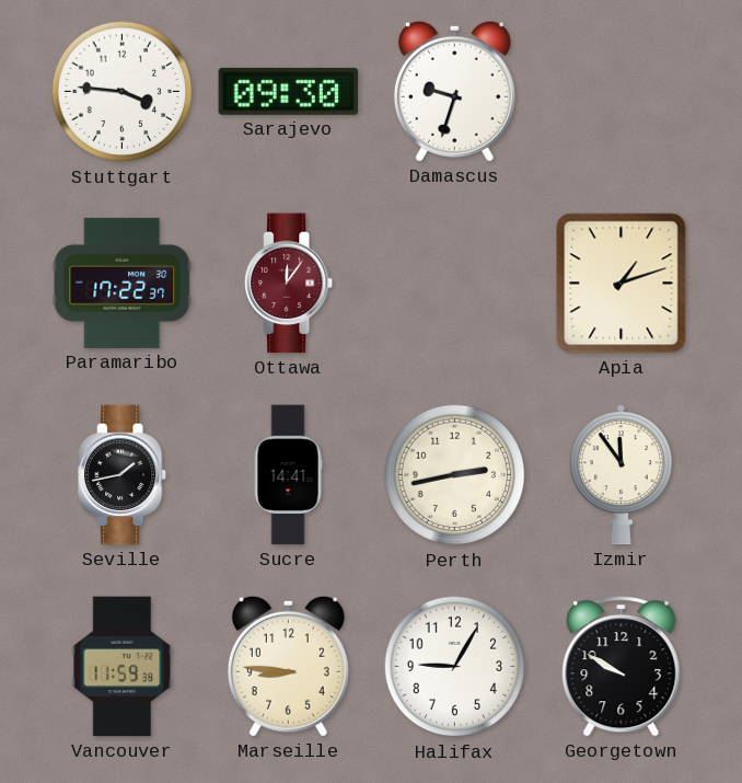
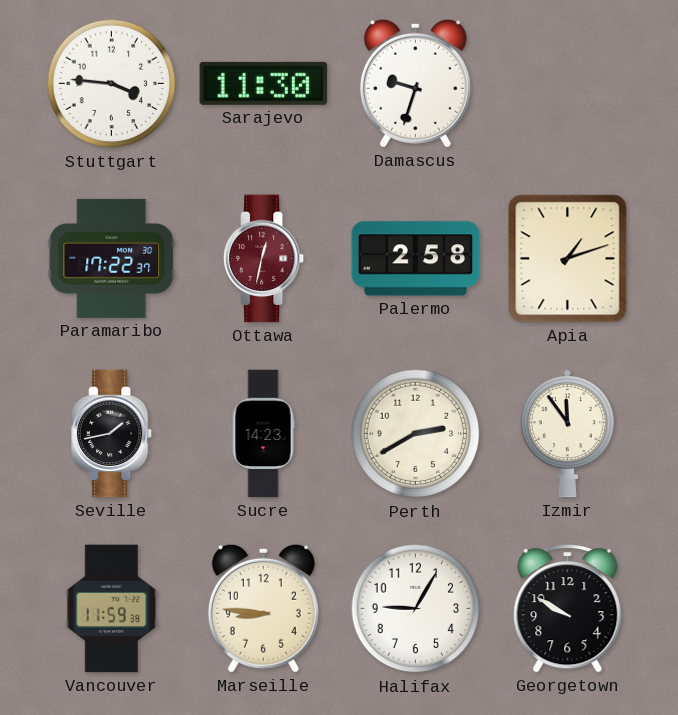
Sarajevo: 09:30 -> 11:30
Ottawa: 12:06 -> 12:32
Palermo: none -> 2:58
Sucre: 14:41 -> 14:23
Perth: 2:43 -> 2:40
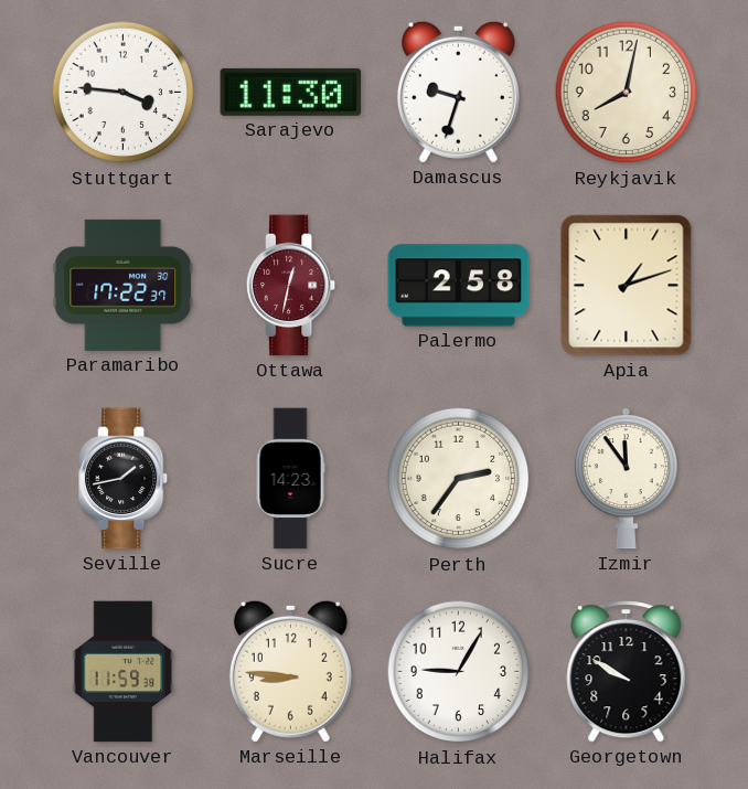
Reykjavik: none -> 8:02
Perth: 2:40 -> 2:36
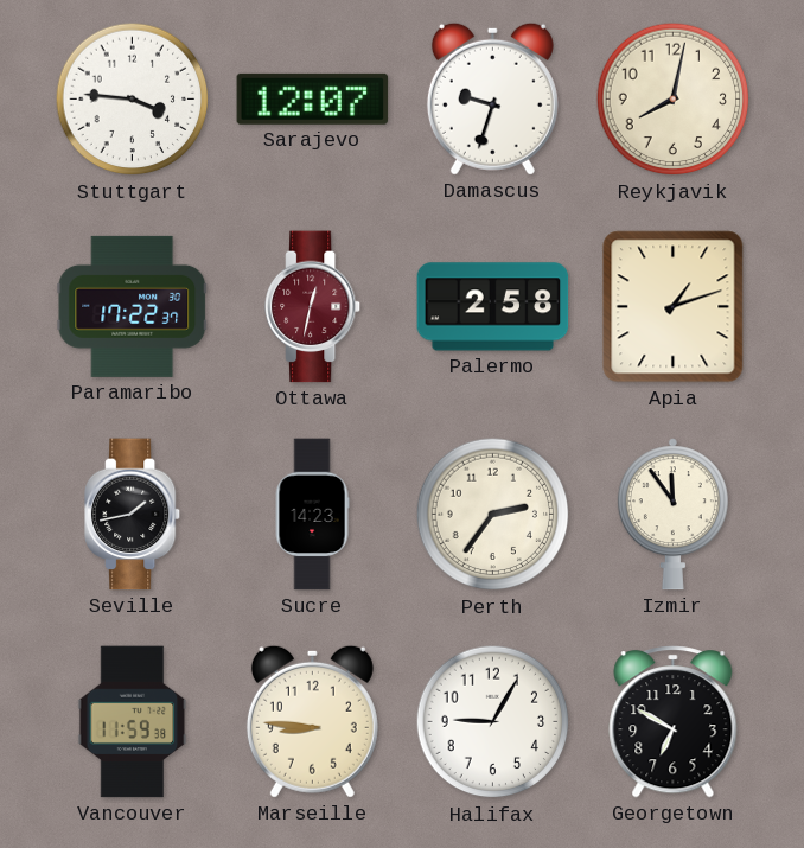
Sarajevo: 11:30 -> 12:07
Georgetown: 9:50 -> 6:50
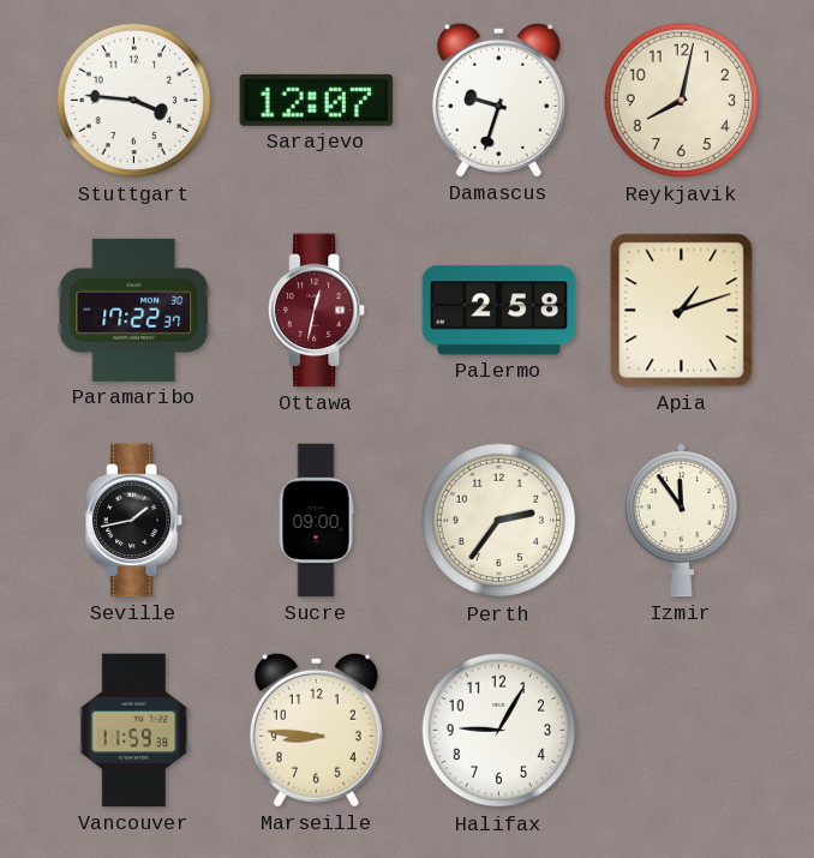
Sucre: 14:23 -> 09:00
Georgetown: 6:50 -> none
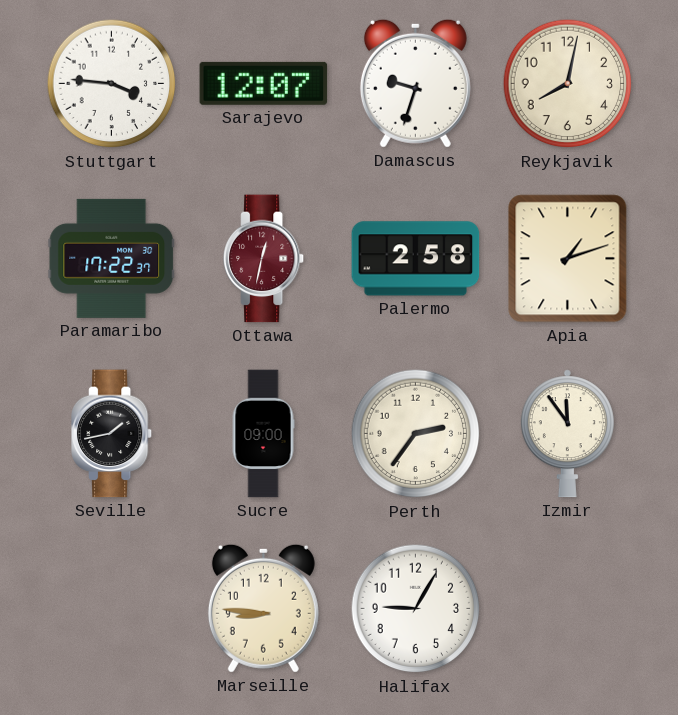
Vancouver: 11:59 -> none
